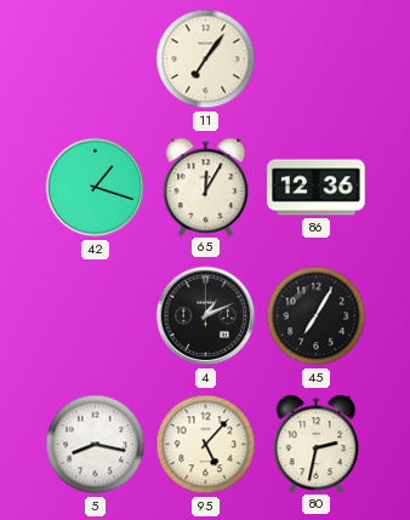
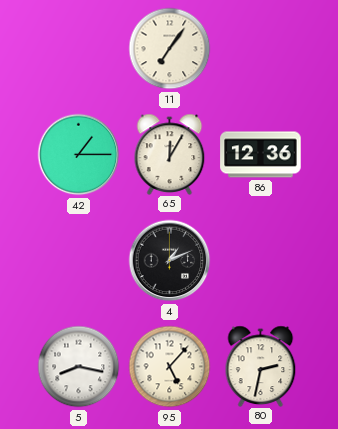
42: 1:18 -> 1:15
45: 7:05 -> none
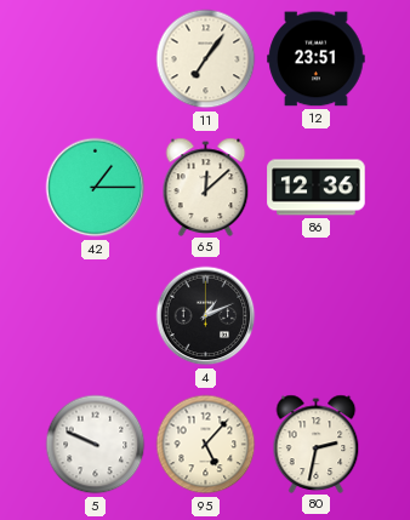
12: none -> 23:51
65: 12:05 -> 12:08
5: 8:17 -> 9:49
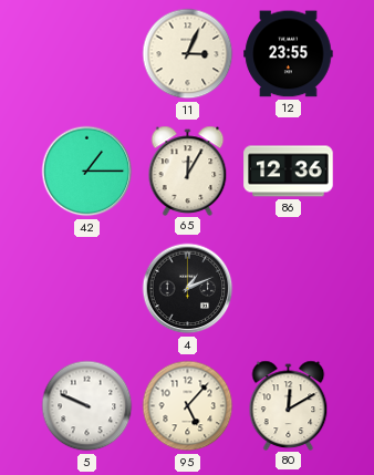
11: 7:06 -> 3:04
12: 23:51 -> 23:55
65: 12:08 -> 12:05
80: 2:32 -> 12:10
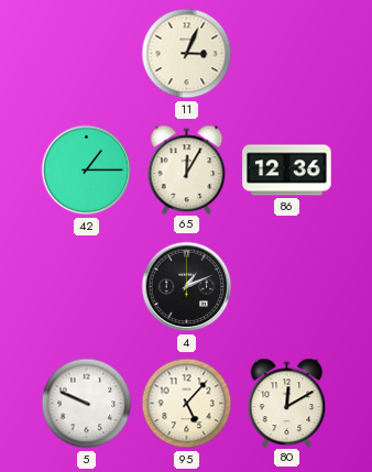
12: 23:55 -> none
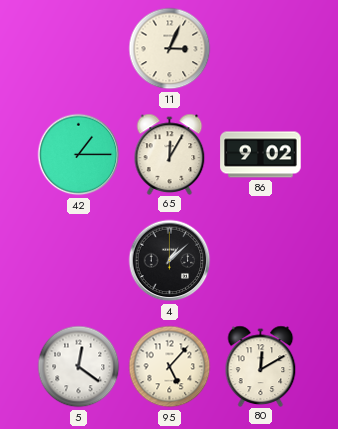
86: 12:36 -> 9:02
4: 1:11 -> 1:08
5: 9:49 -> 12:21
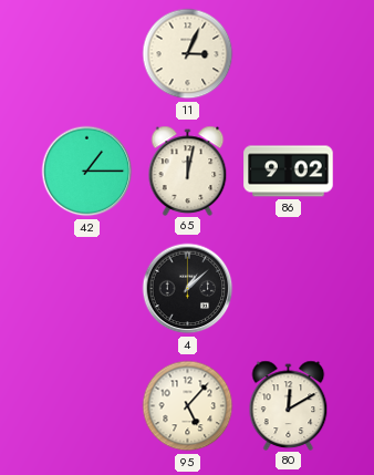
65: 12:05 -> 12:02
5: 12:21 -> none
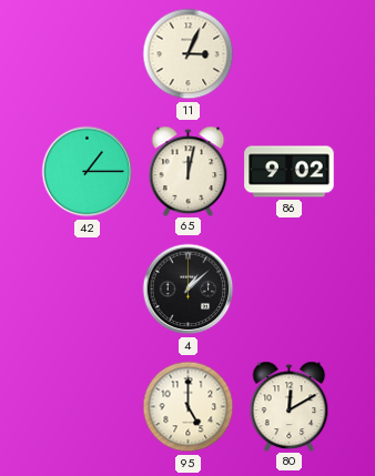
95: 5:07 -> 5:00
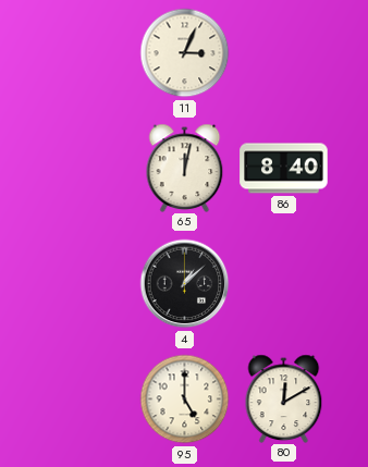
42: 1:15 -> none
86: 9:02 -> 8:40
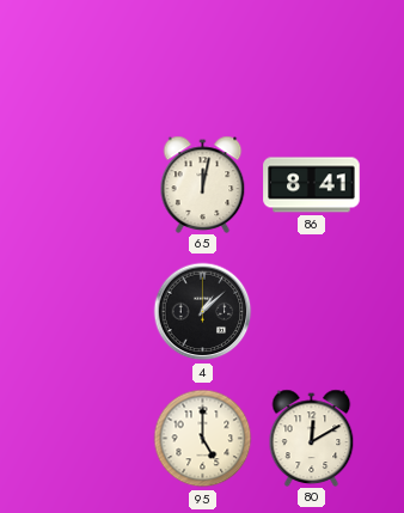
11: 3:04 -> none
86: 8:40 -> 8:41
